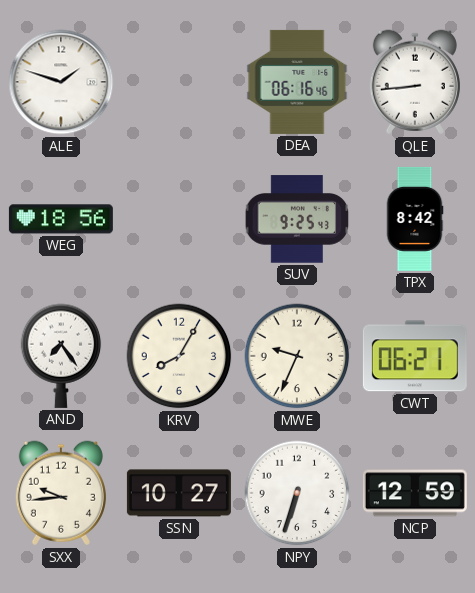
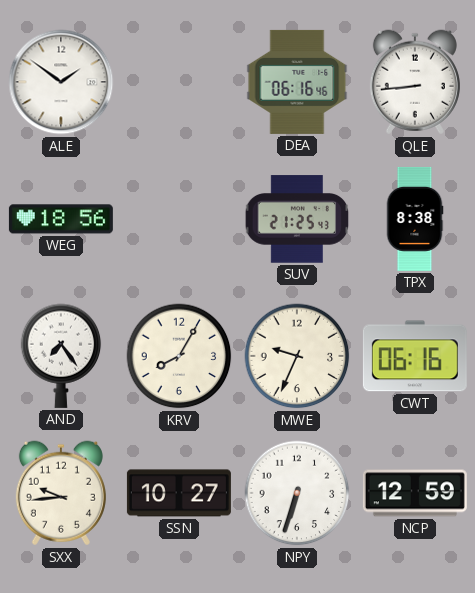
ALE: 1:48 -> 1:51
SUV: 9:25 -> 21:25
TPX: 8:42 -> 8:38
CWT: 06:21 -> 06:16
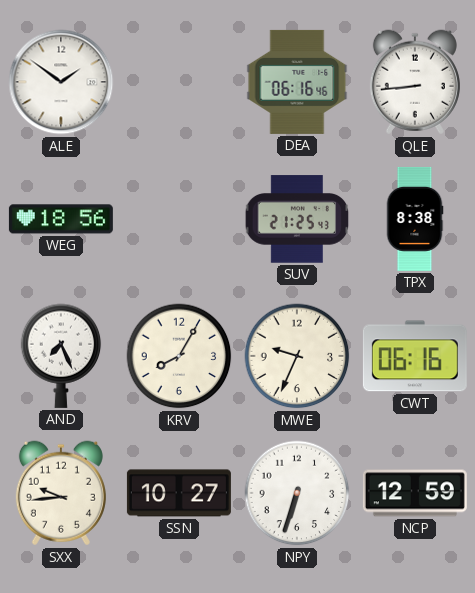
AND: 7:24 -> 7:26
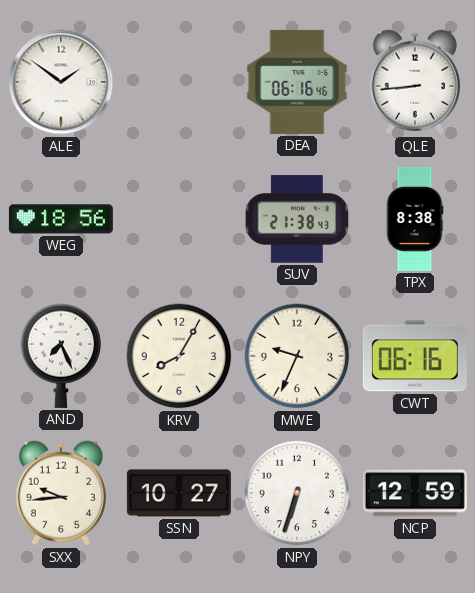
SUV: 21:25 -> 21:38
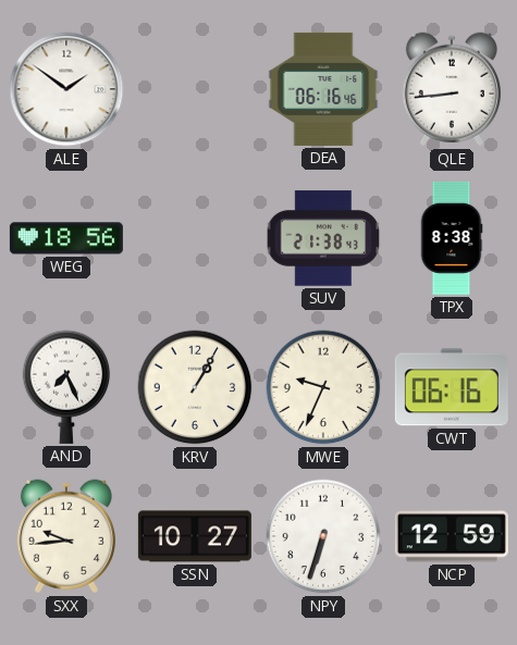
KRV: 8:05 -> 1:05
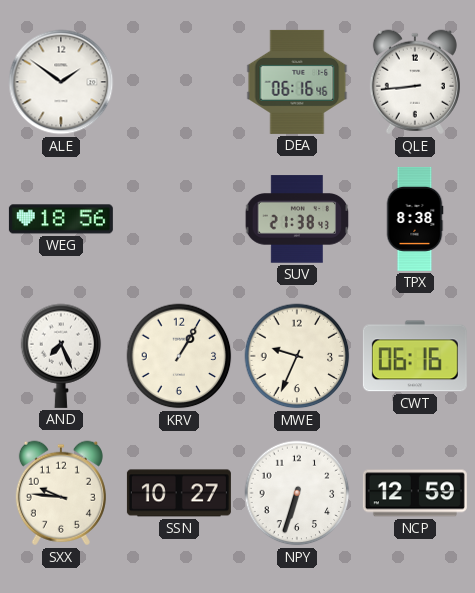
SXX: 9:44 -> 9:46
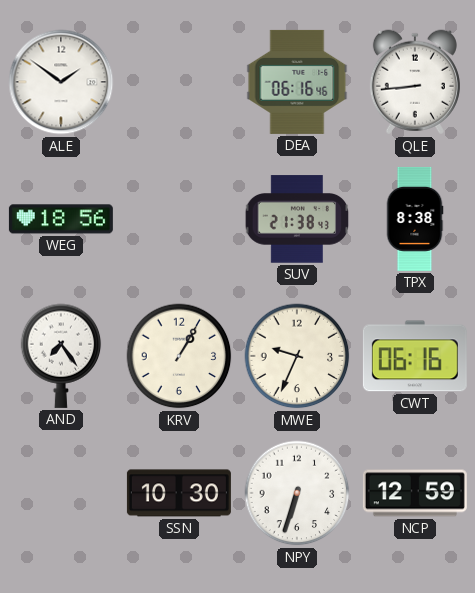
AND: 7:26 -> 7:24
SXX: 9:46 -> none
SSN: 10:27 -> 10:30
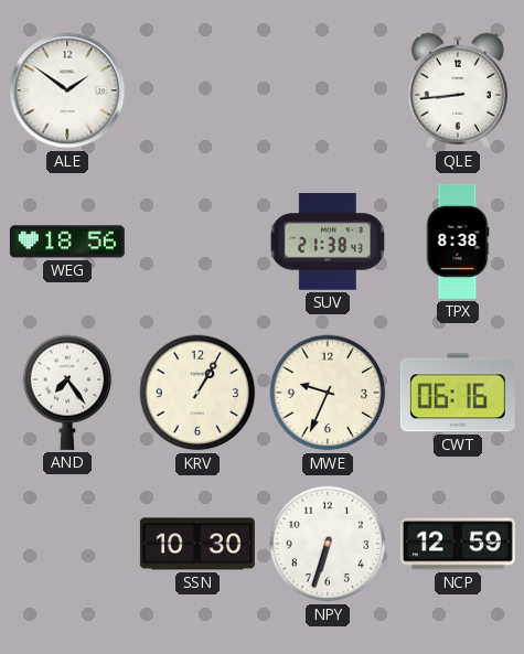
DEA: 06:16 -> none
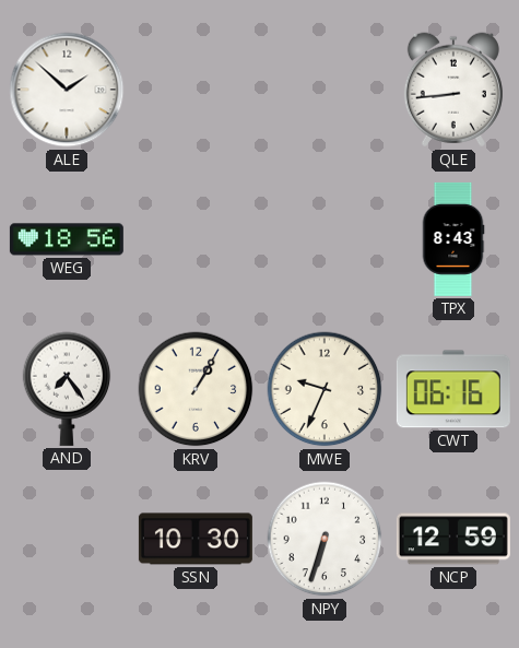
ALE: 1:51 -> 1:52
SUV: 21:38 -> none
TPX: 8:38 -> 8:43
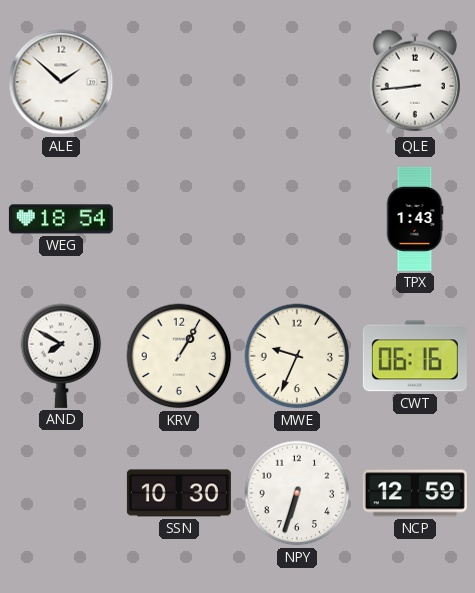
WEG: 18:56 -> 18:54
TPX: 8:43 -> 1:43
AND: 7:24 -> 7:50
